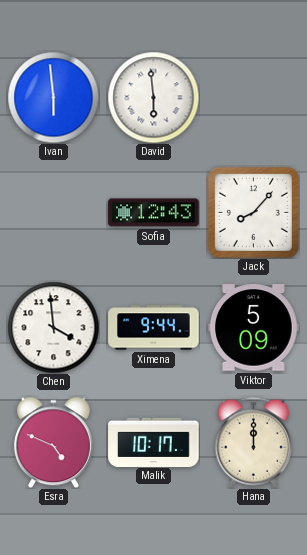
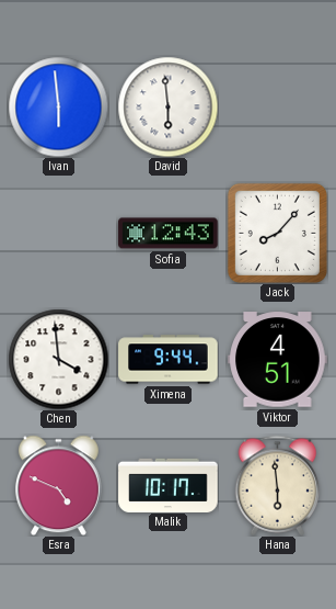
Viktor: 5:09 -> 4:51
Hana: 12:00 -> 5:59
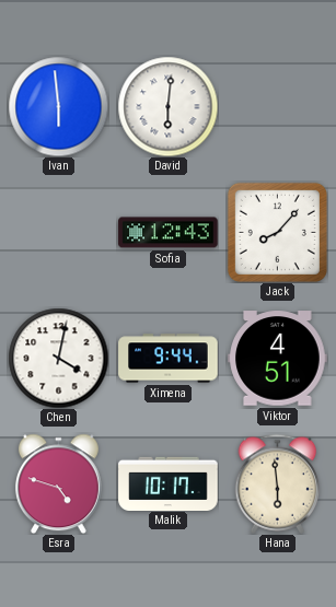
David: 5:59 -> 6:01
Chen: 3:59 -> 4:02
Esra: 4:49 -> 4:48
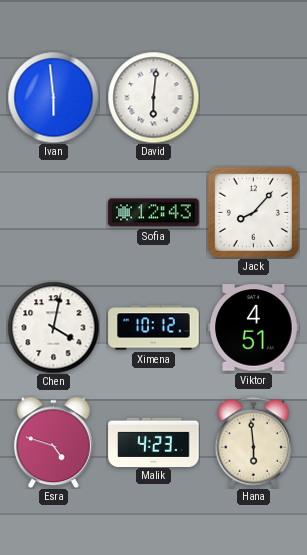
Ximena: 9:44 -> 10:12
Malik: 10:17 -> 4:23
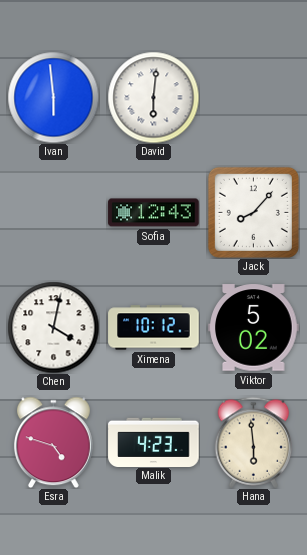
Viktor: 4:51 -> 5:02
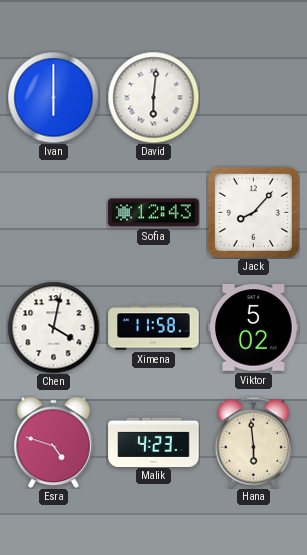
Ivan: 5:59 -> 6:00
Ximena: 10:12 -> 11:58
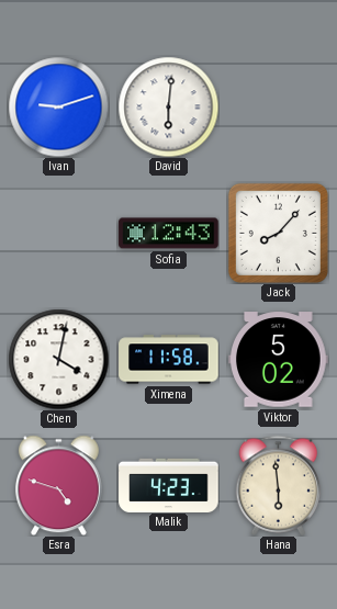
Ivan: 6:00 -> 9:12
